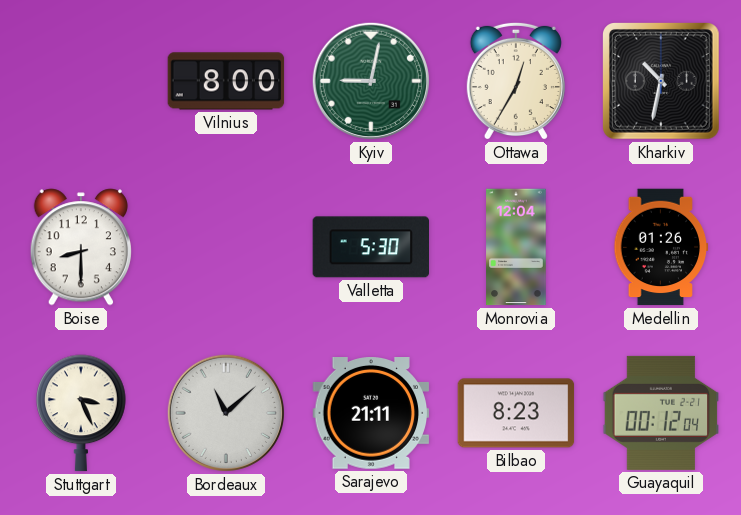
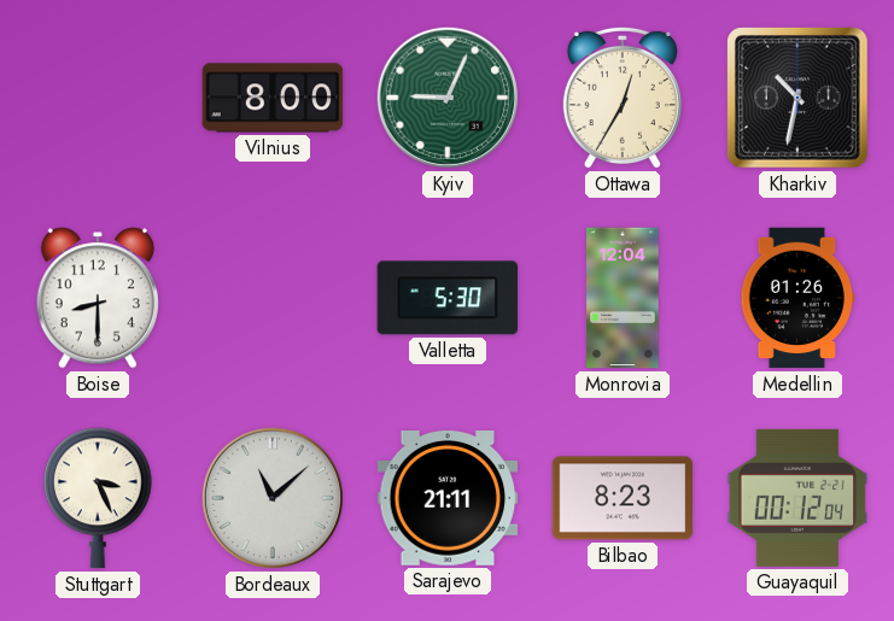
Kyiv: 9:02 -> 9:04
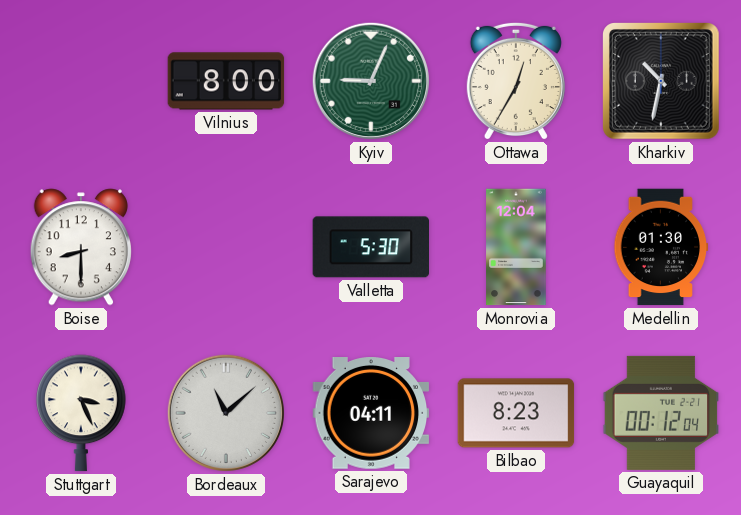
Medellin: 01:26 -> 01:30
Sarajevo: 21:11 -> 04:11
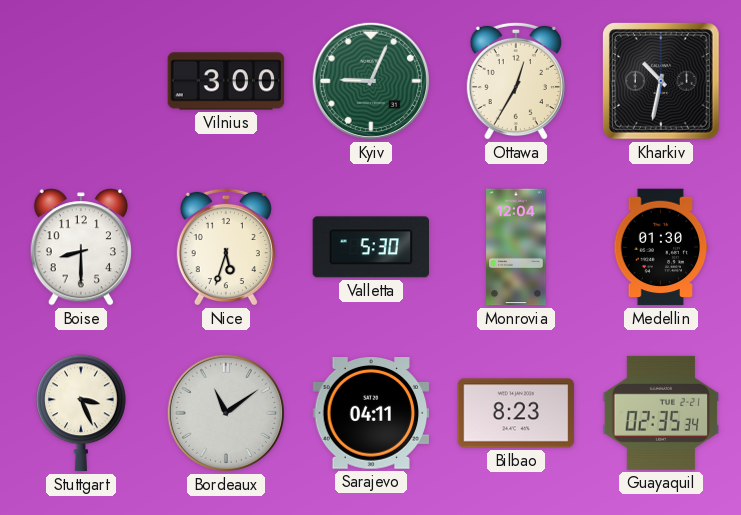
Vilnius: 8:00 -> 3:00
Nice: none -> 5:33
Bordeaux: 11:08 -> 11:09
Guayaquil: 00:12 -> 02:35
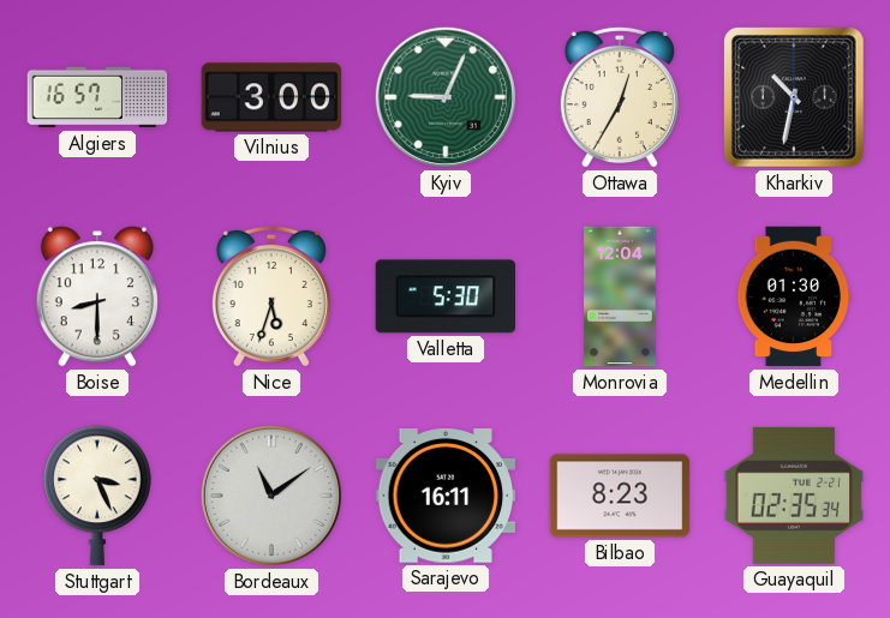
Algiers: none -> 16:57
Sarajevo: 04:11 -> 16:11
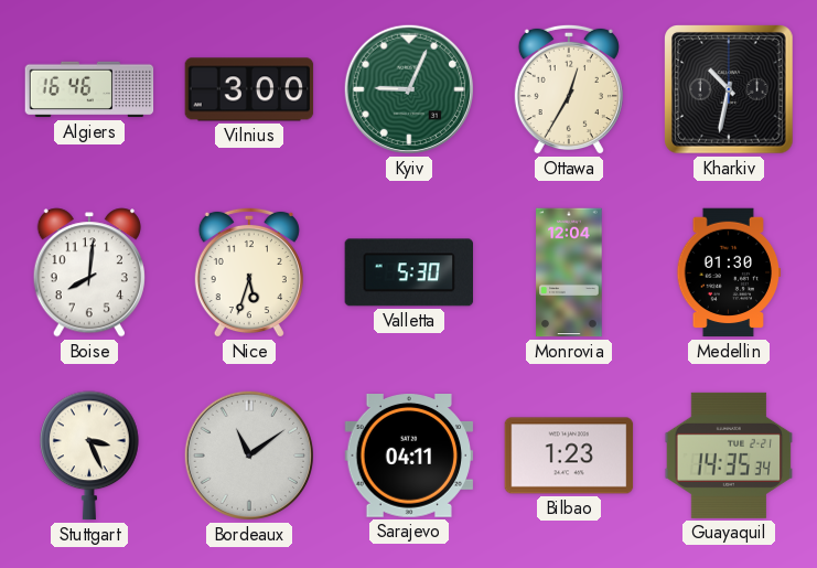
Algiers: 16:57 -> 16:46
Boise: 8:30 -> 8:01
Sarajevo: 16:11 -> 04:11
Bilbao: 8:23 -> 1:23
Guayaquil: 02:35 -> 14:35
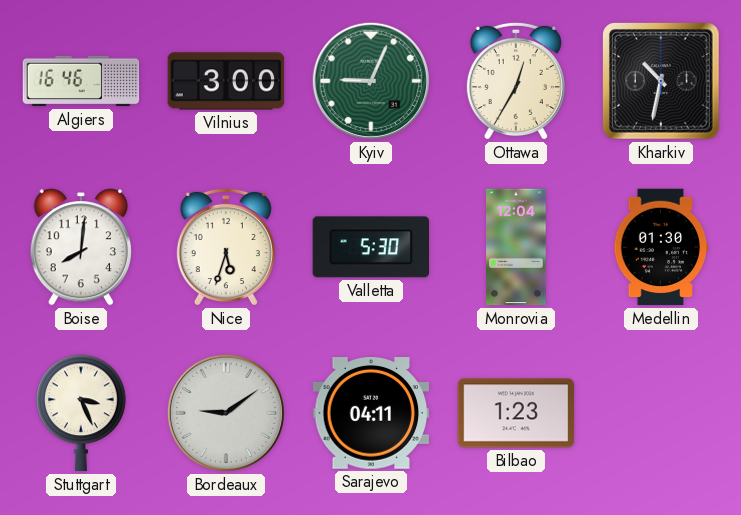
Bordeaux: 11:09 -> 9:09
Guayaquil: 14:35 -> none
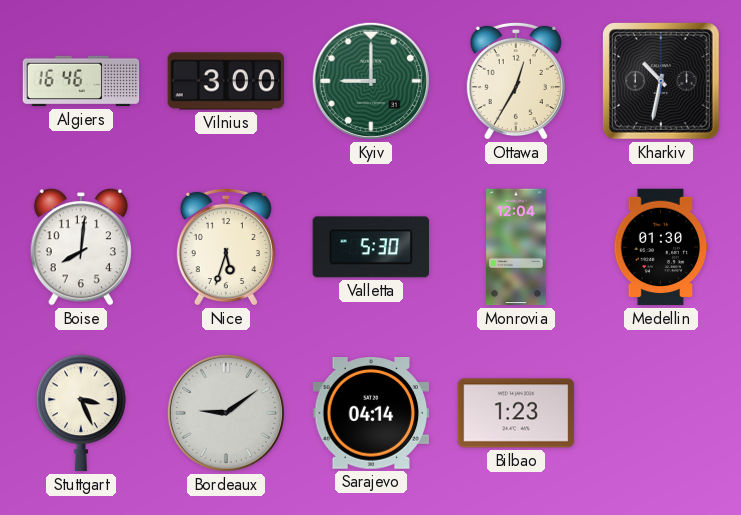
Kyiv: 9:04 -> 9:00
Sarajevo: 04:11 -> 04:14
